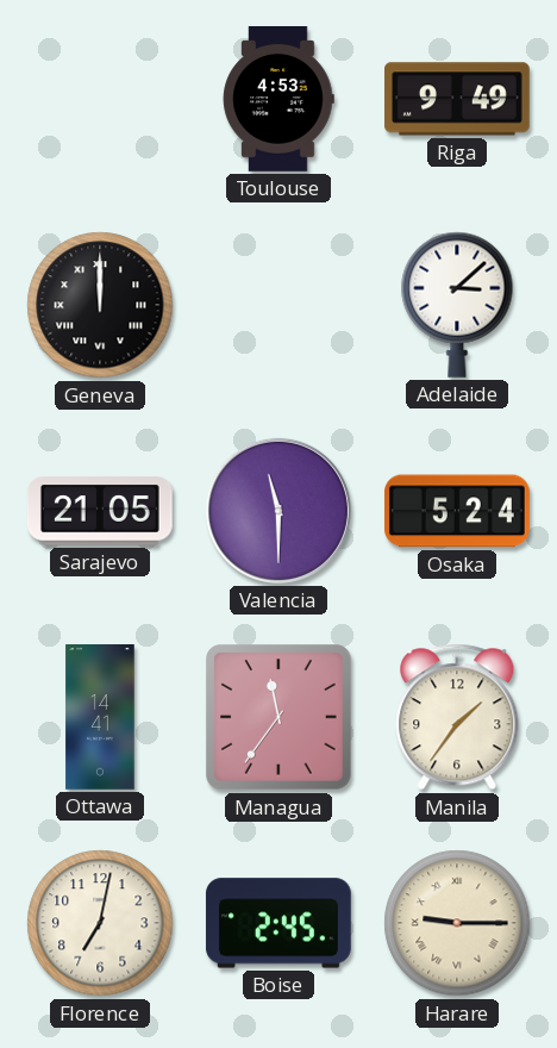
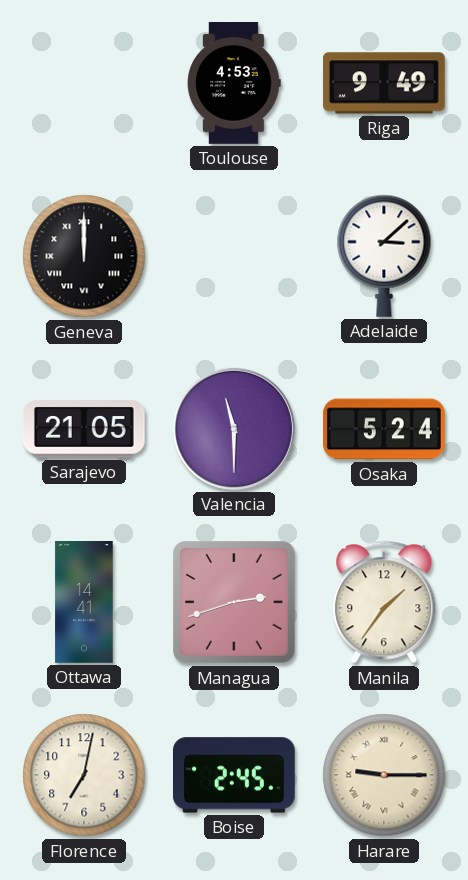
Managua: 11:36 -> 2:42
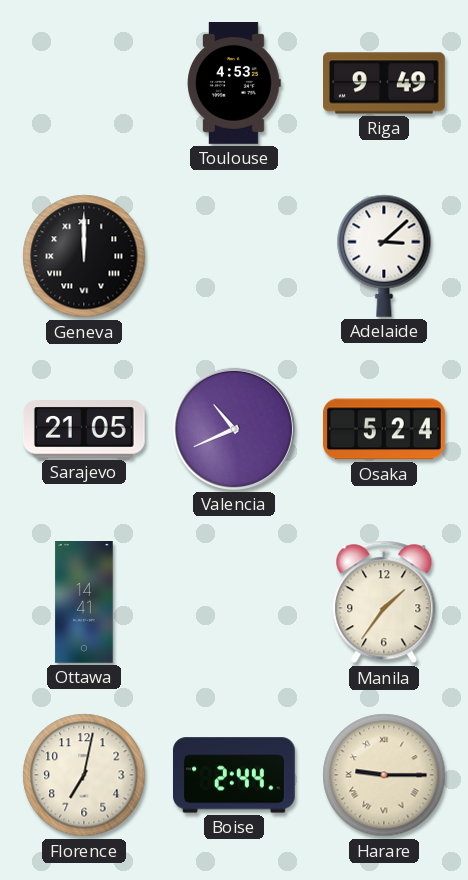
Valencia: 11:30 -> 10:41
Managua: 2:42 -> none
Boise: 2:45 -> 2:44
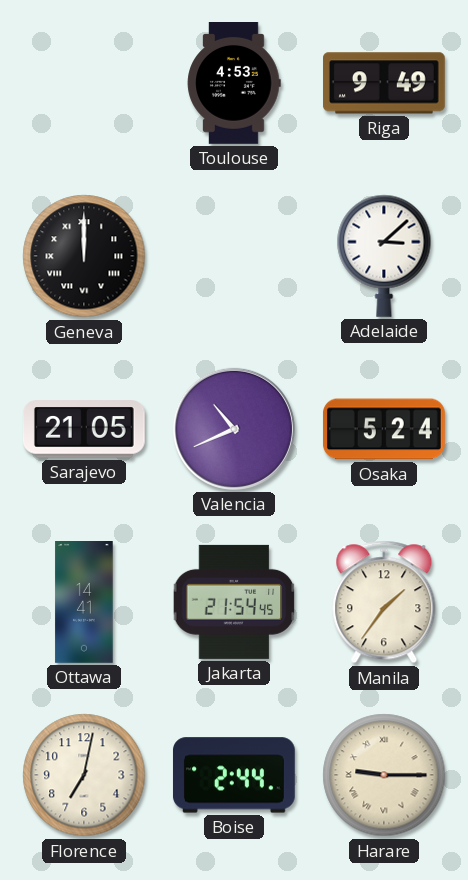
Jakarta: none -> 21:54
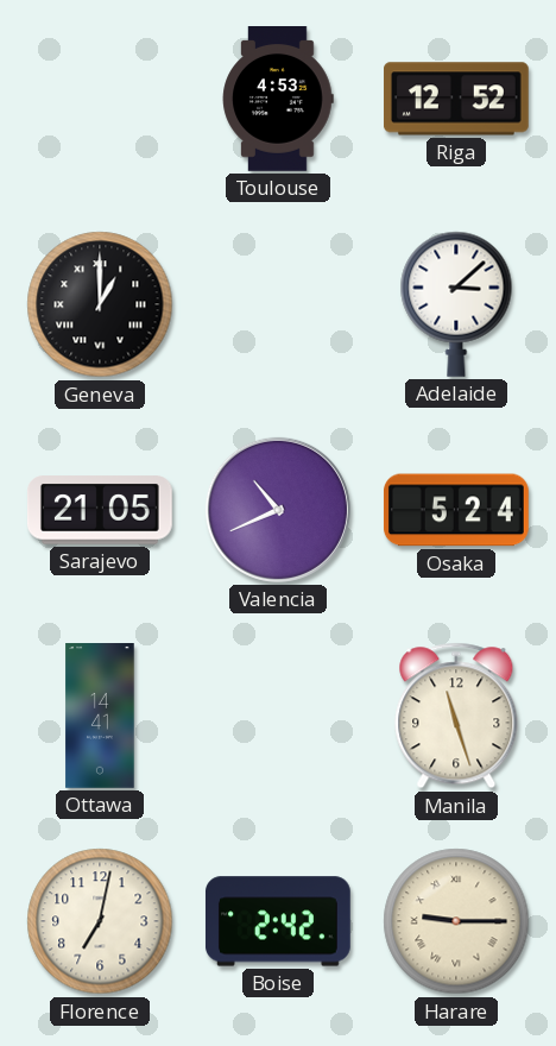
Riga: 9:49 -> 12:52
Geneva: 12:00 -> 1:00
Jakarta: 21:54 -> none
Manila: 1:36 -> 11:27
Boise: 2:44 -> 2:42
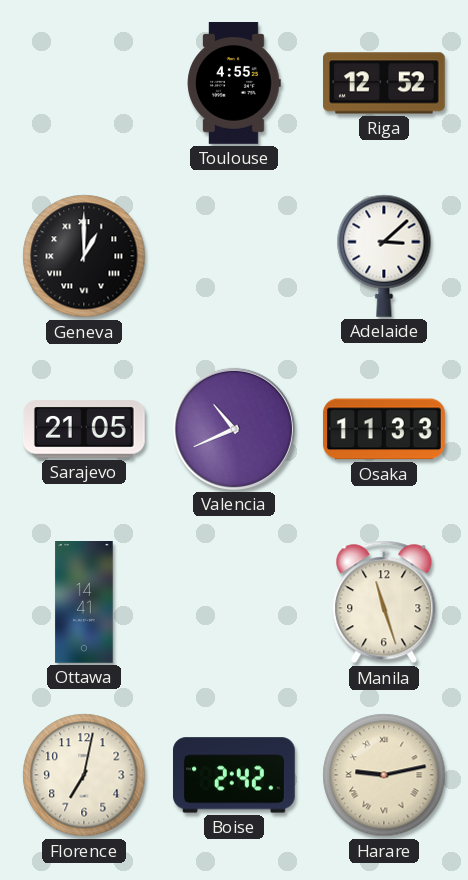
Toulouse: 4:53 -> 4:55
Osaka: 5:24 -> 11:33
Harare: 9:15 -> 9:13
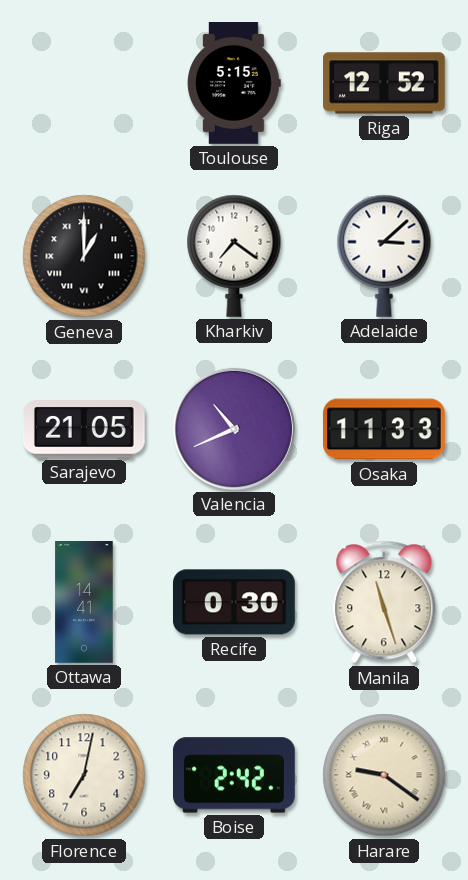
Toulouse: 4:55 -> 5:15
Kharkiv: none -> 7:21
Recife: none -> 0:30
Harare: 9:13 -> 9:21
